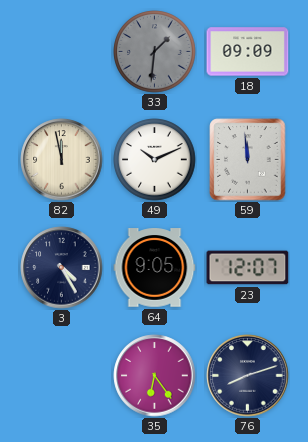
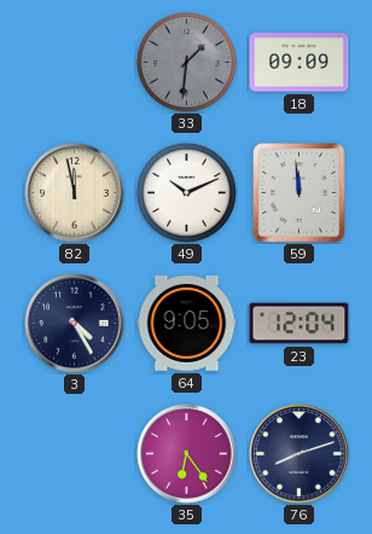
23: 12:07 -> 12:04
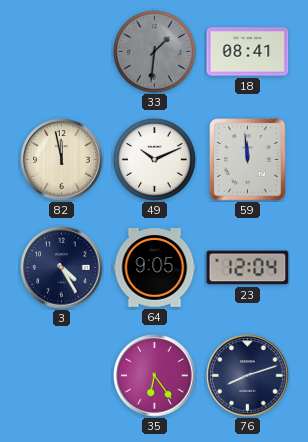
18: 09:09 -> 08:41
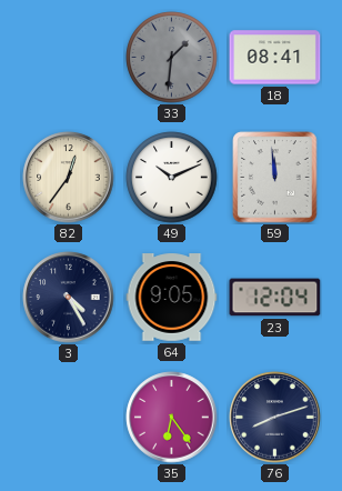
82: 11:58 -> 12:36
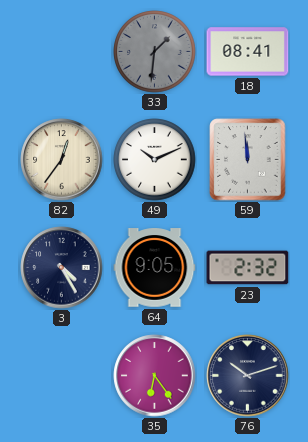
23: 12:04 -> 2:32
76: 8:12 -> 10:12
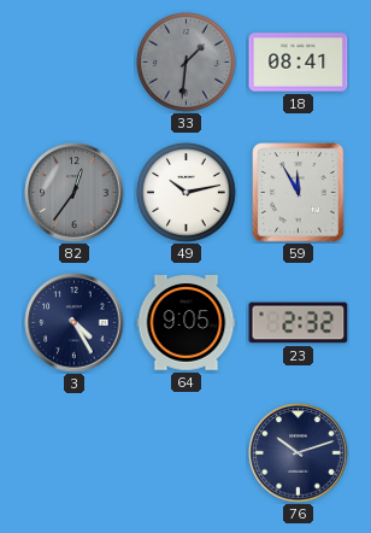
82 dial: cream -> grey
49: 10:11 -> 10:13
59: 11:59 -> 11:55
35: 6:24 -> none
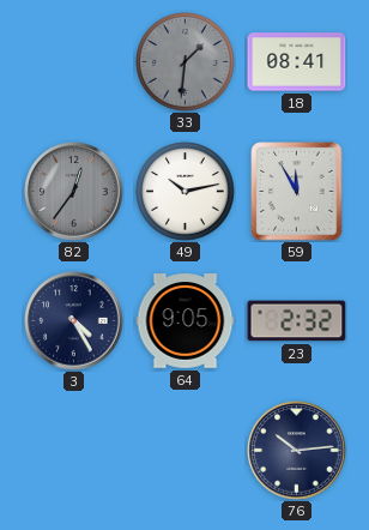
76: 10:12 -> 10:14
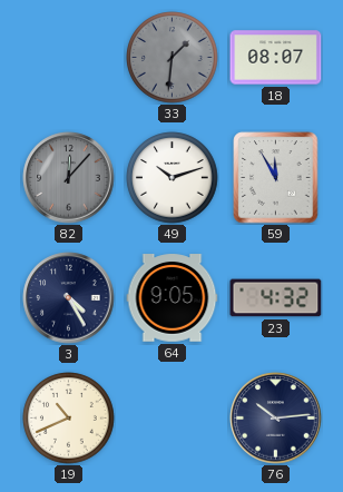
18: 08:41 -> 08:07
82: 12:36 -> 12:07
49: 10:13 -> 10:12
23: 2:32 -> 4:32
19: none -> 10:41
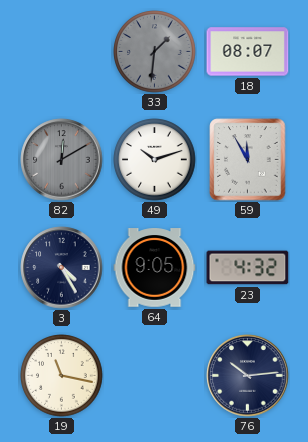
82: 12:07 -> 12:10
19: 10:41 -> 11:17
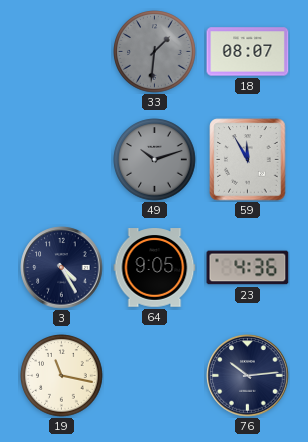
82: 12:10 -> none
49 dial: white -> grey
23: 4:32 -> 4:36
